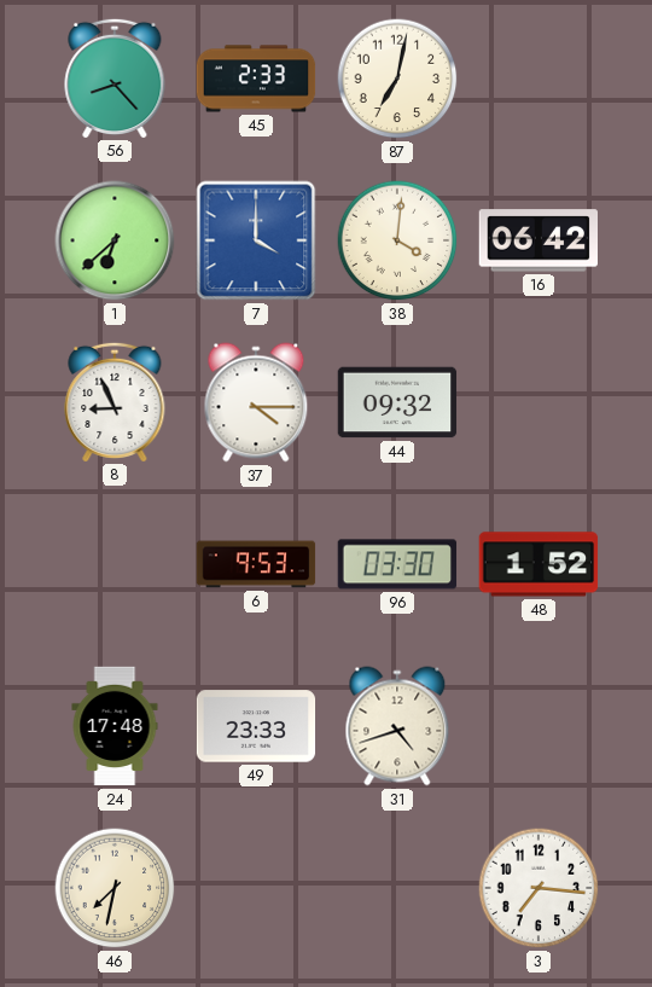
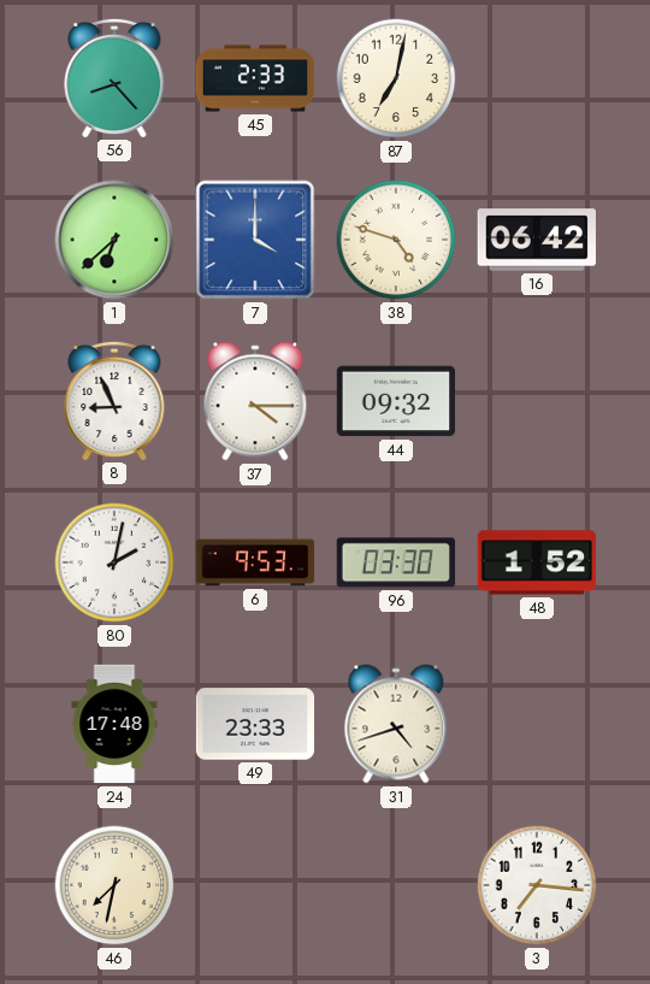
38: 4:01 -> 4:48
80: none -> 2:02
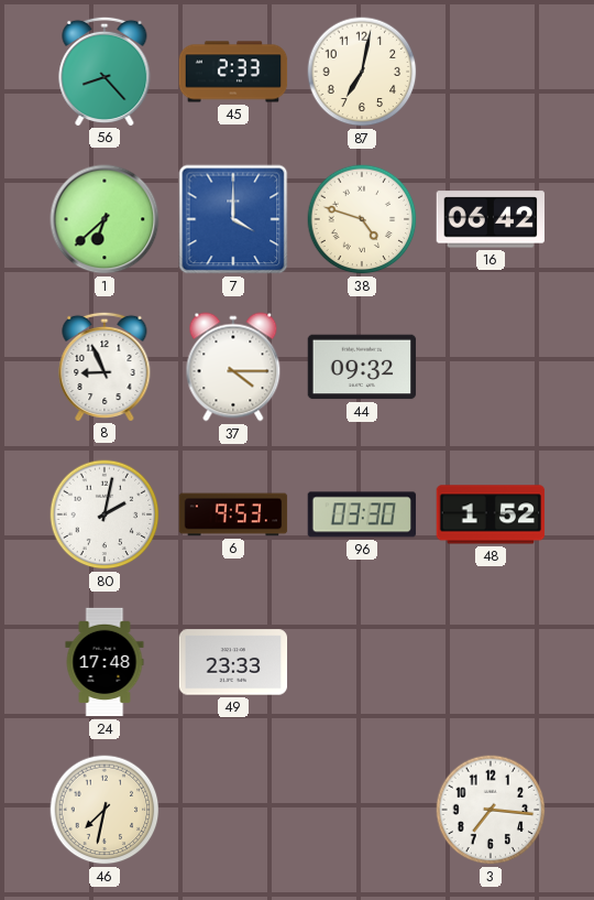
31: 4:42 -> none
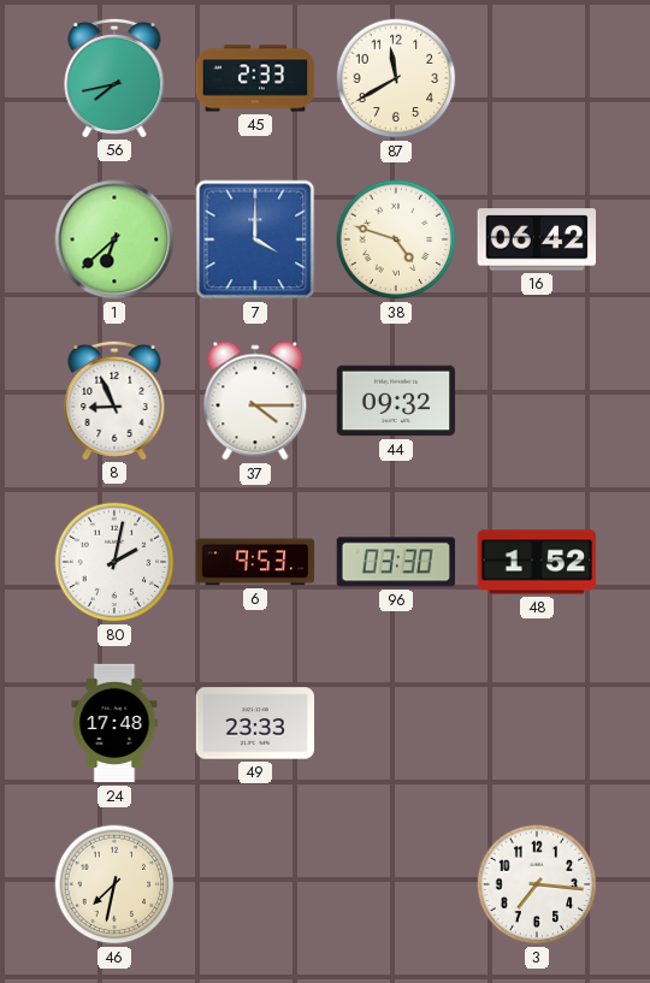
56: 8:23 -> 7:43
87: 7:02 -> 11:40
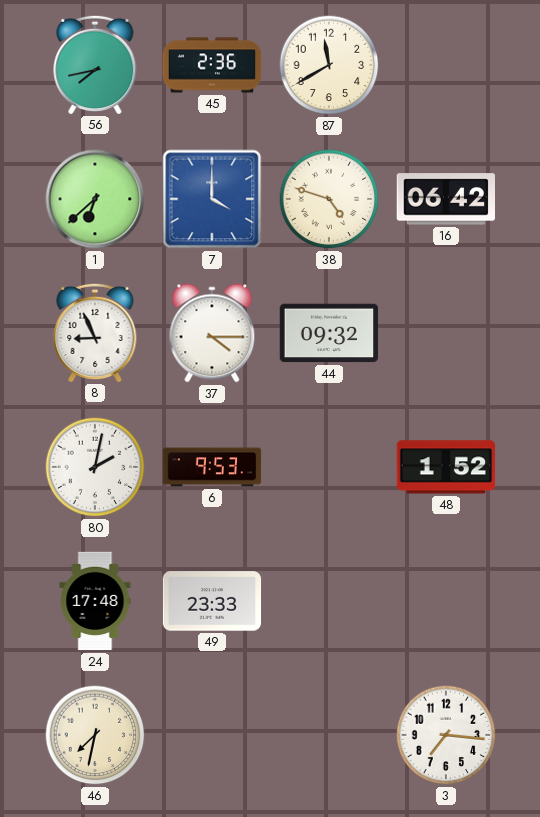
45: 2:33 -> 2:36
96: 03:30 -> none
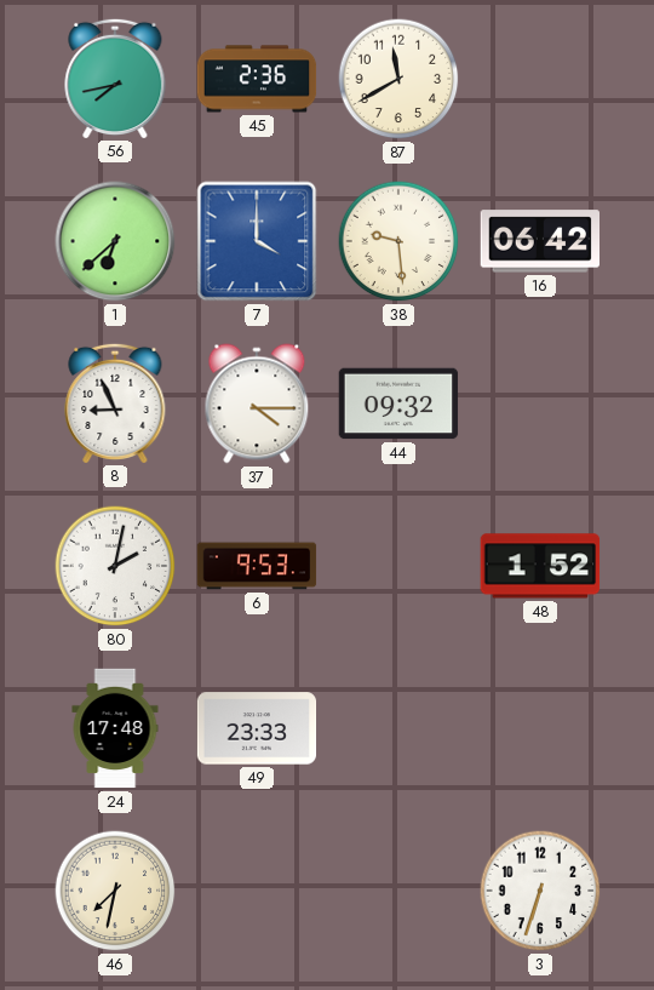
38: 4:48 -> 9:29
3: 7:16 -> 6:33
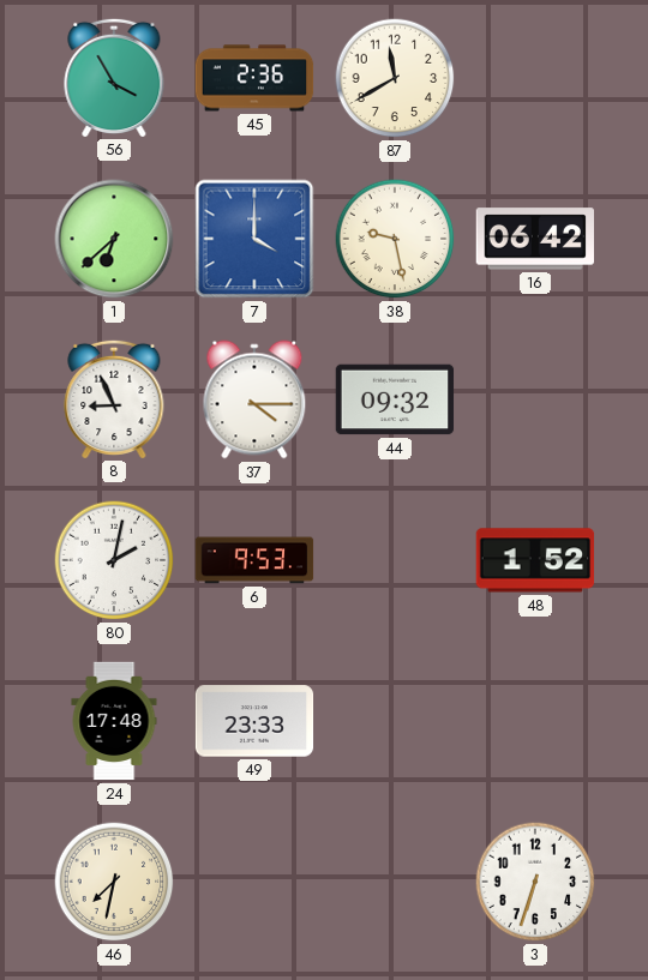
56: 7:43 -> 3:55
38: 9:29 -> 9:28
